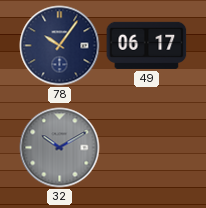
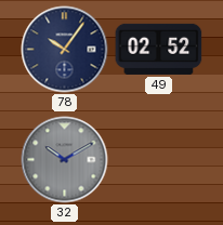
49: 06:17 -> 02:52
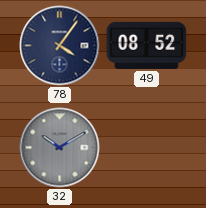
78: 10:06 -> 4:06
49: 02:52 -> 08:52
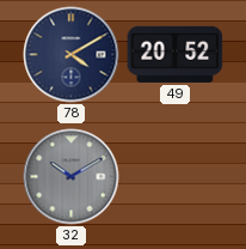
78: 4:06 -> 4:10
49: 08:52 -> 20:52
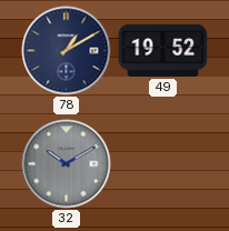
78: 4:10 -> 1:10
49: 20:52 -> 19:52
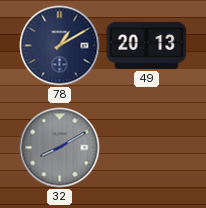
49: 19:52 -> 20:13
32: 10:10 -> 8:10
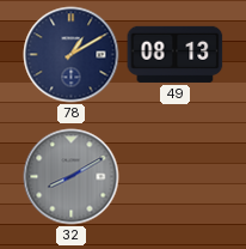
49: 20:13 -> 08:13
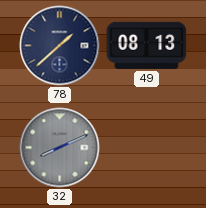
78: 1:10 -> 1:38
32: 8:10 -> 8:11
